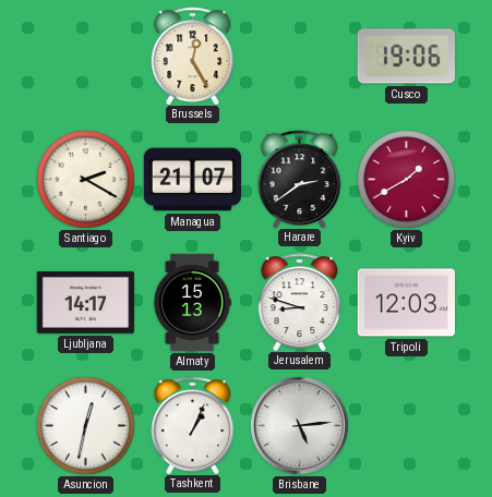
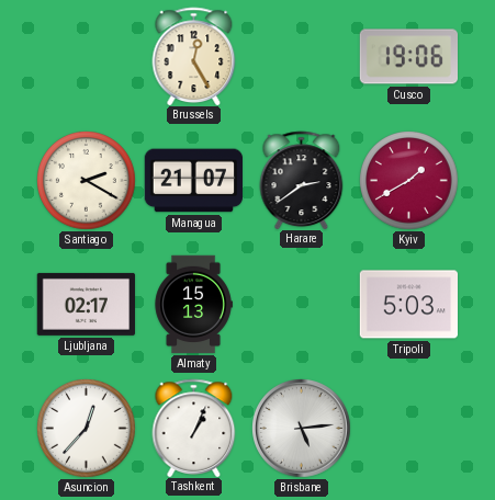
Ljubljana: 14:17 -> 02:17
Jerusalem: 8:48 -> none
Tripoli: 12:03 -> 5:03
Asuncion: 12:32 -> 12:37
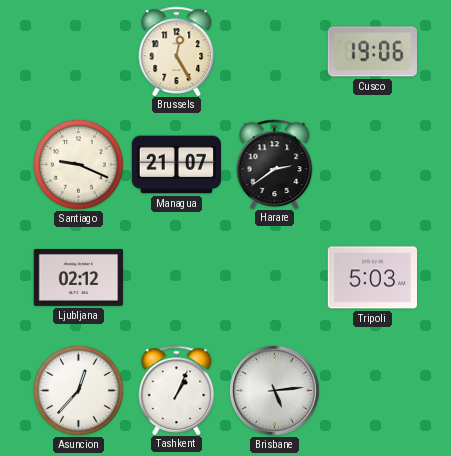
Santiago: 2:20 -> 9:19
Kyiv: 1:40 -> none
Ljubljana: 02:17 -> 02:12
Almaty: 15:13 -> none
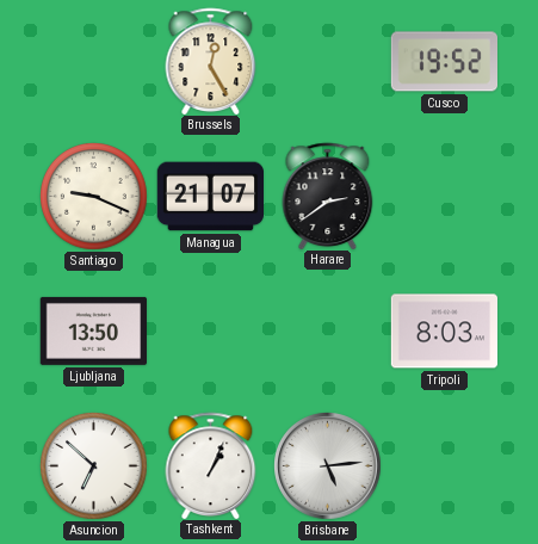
Cusco: 19:06 -> 19:52
Ljubljana: 02:12 -> 13:50
Tripoli: 5:03 -> 8:03
Asuncion: 12:37 -> 6:52
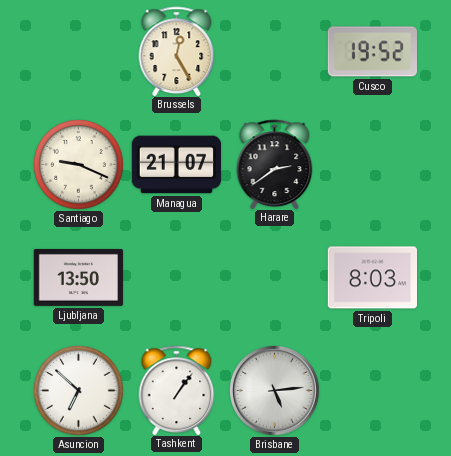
Tashkent: 1:04 -> 1:06
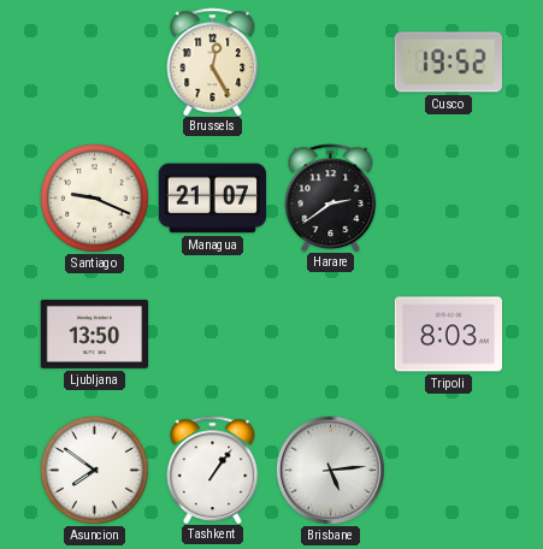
Asuncion: 6:52 -> 7:51
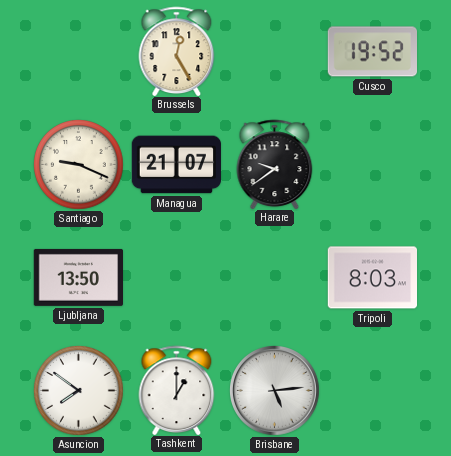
Harare: 2:39 -> 9:39
Tashkent: 1:06 -> 1:00
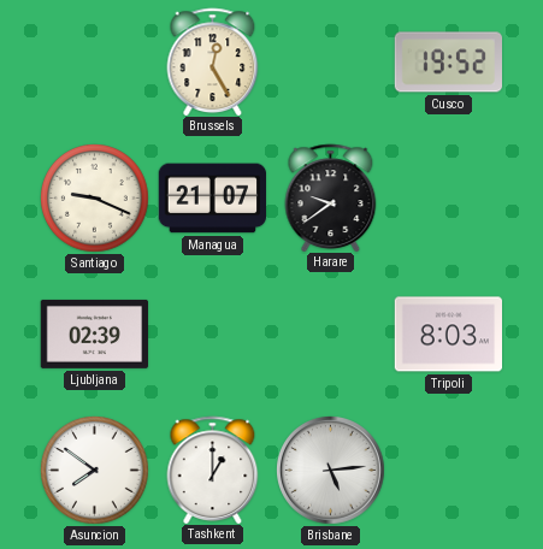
Ljubljana: 13:50 -> 02:39
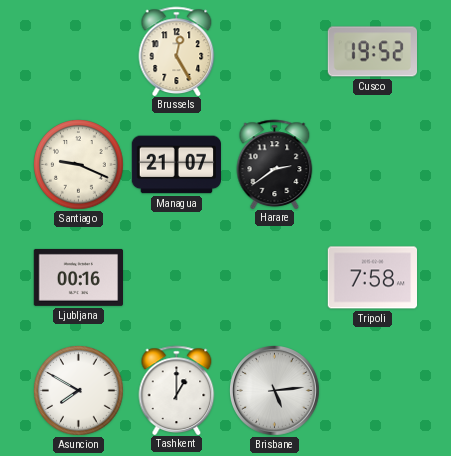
Harare: 9:39 -> 2:39
Ljubljana: 02:39 -> 00:16
Tripoli: 8:03 -> 7:58
Asuncion: 7:51 -> 7:50
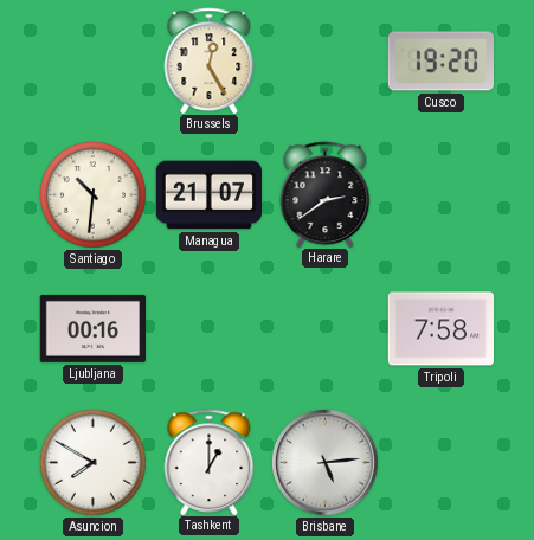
Cusco: 19:52 -> 19:20
Santiago: 9:19 -> 10:31
